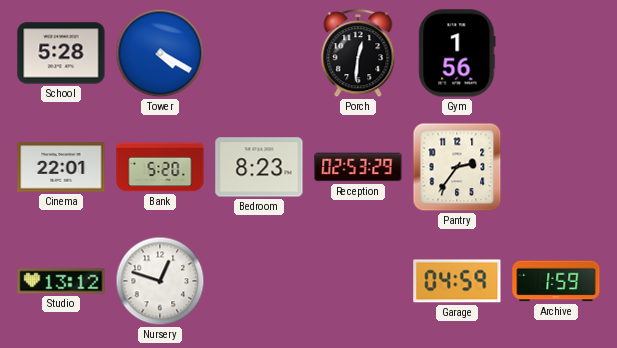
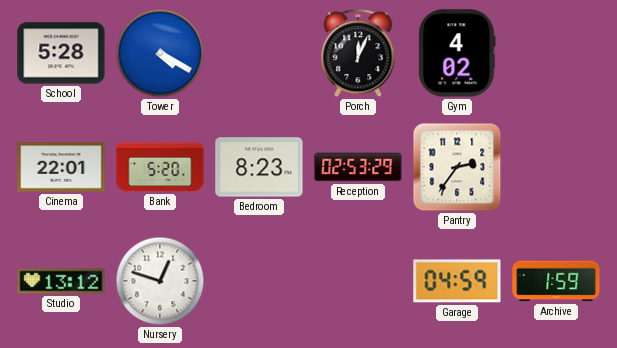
Porch: 12:31 -> 12:04
Gym: 1:56 -> 4:02
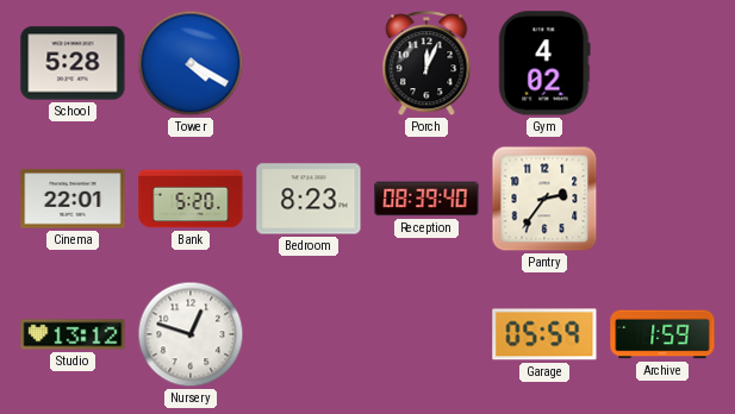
Reception: 02:53 -> 08:39
Garage: 04:59 -> 05:59
